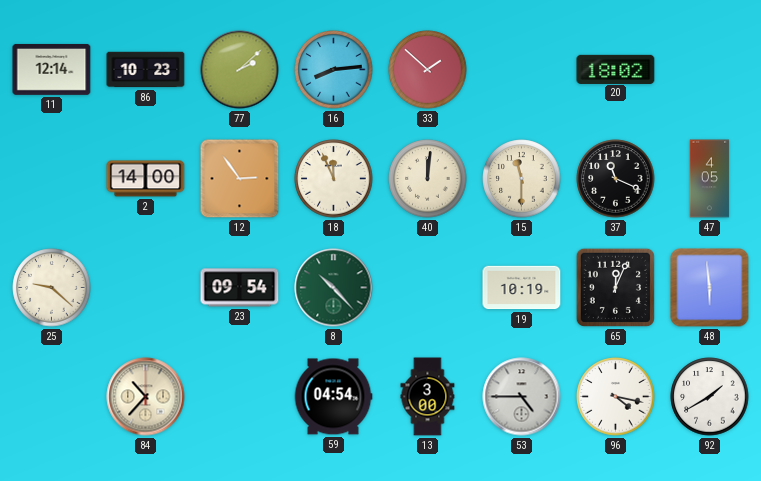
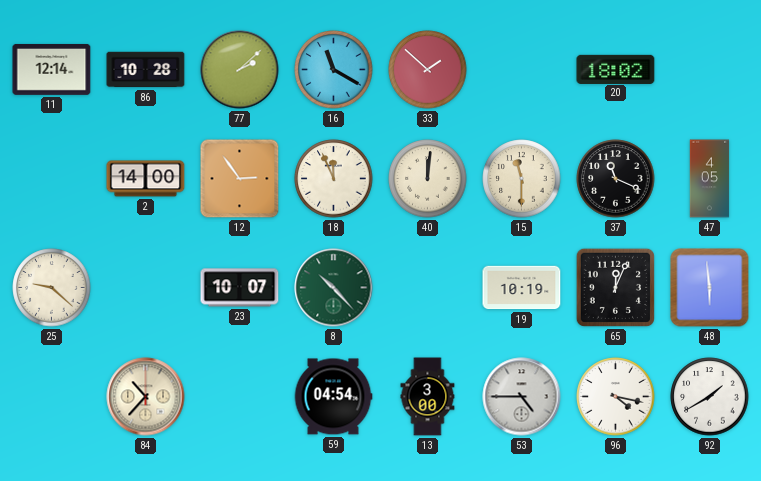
86: 10:23 -> 10:28
16: 8:14 -> 11:20
23: 09:54 -> 10:07
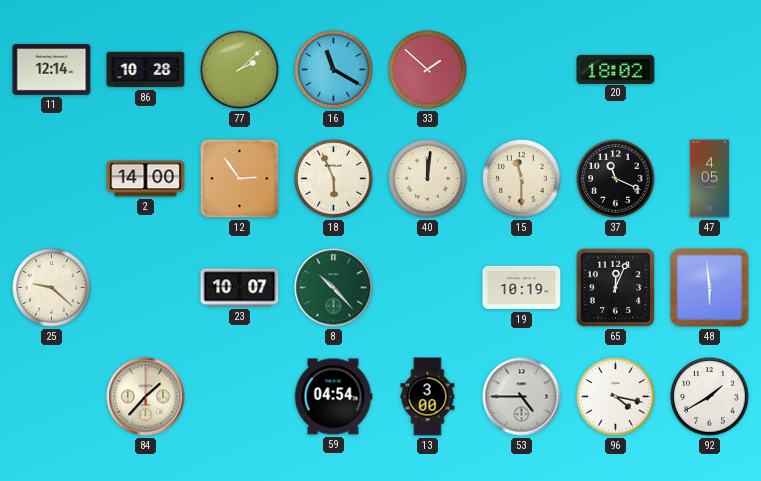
18: 11:56 -> 5:56
84: 10:37 -> 1:37
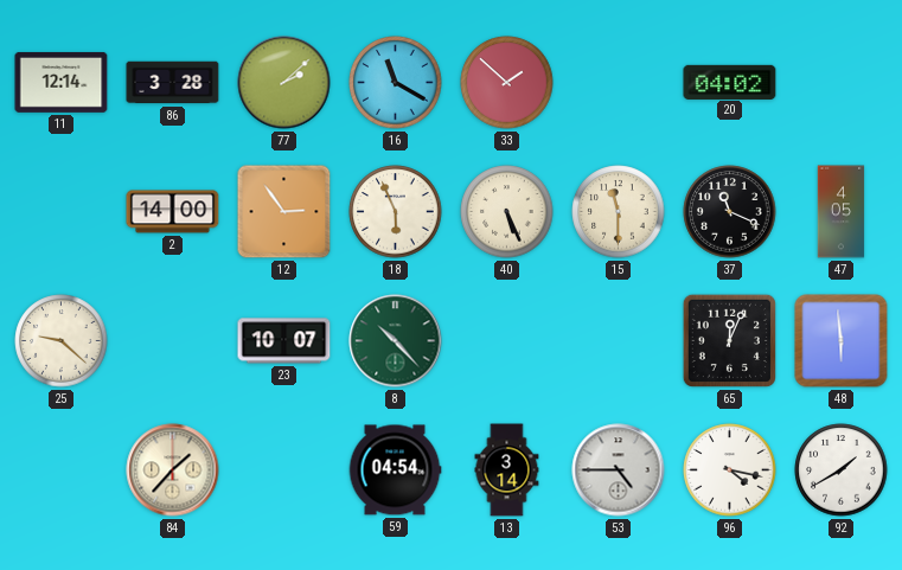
86: 10:28 -> 3:28
20: 18:02 -> 04:02
40: 12:01 -> 5:26
19: 10:19 -> none
13: 3:00 -> 3:14
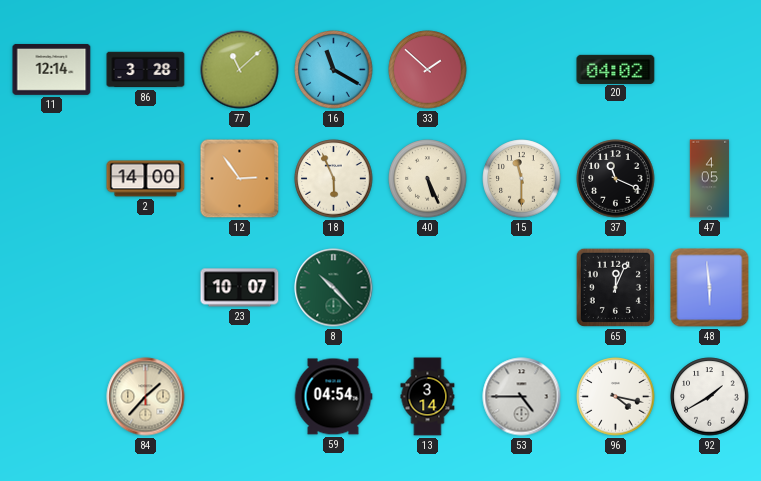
77: 2:08 -> 11:08
25: 9:22 -> none
